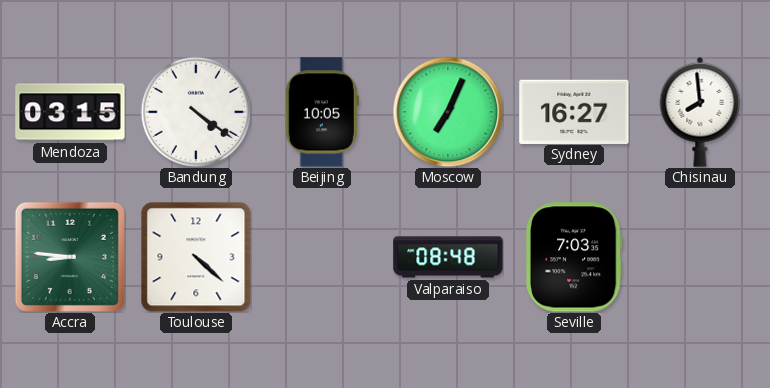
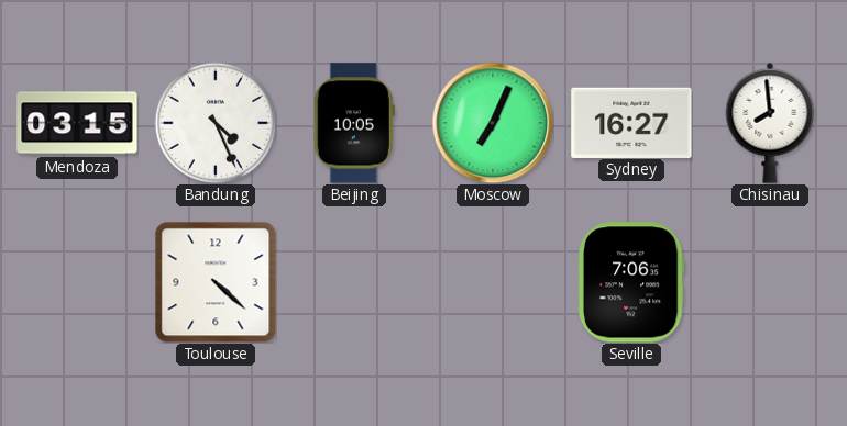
Bandung: 4:21 -> 4:26
Accra: 8:46 -> none
Valparaiso: 08:48 -> none
Seville: 7:03 -> 7:06
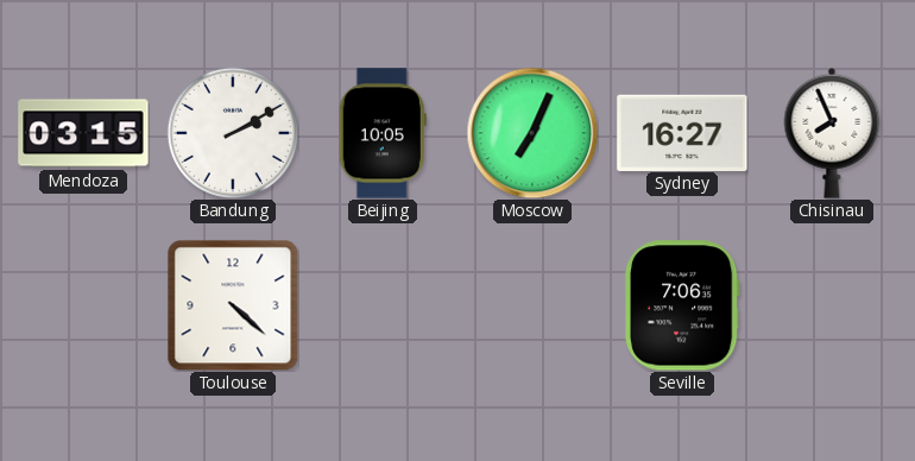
Bandung: 4:26 -> 2:10
Chisinau: 7:59 -> 7:56
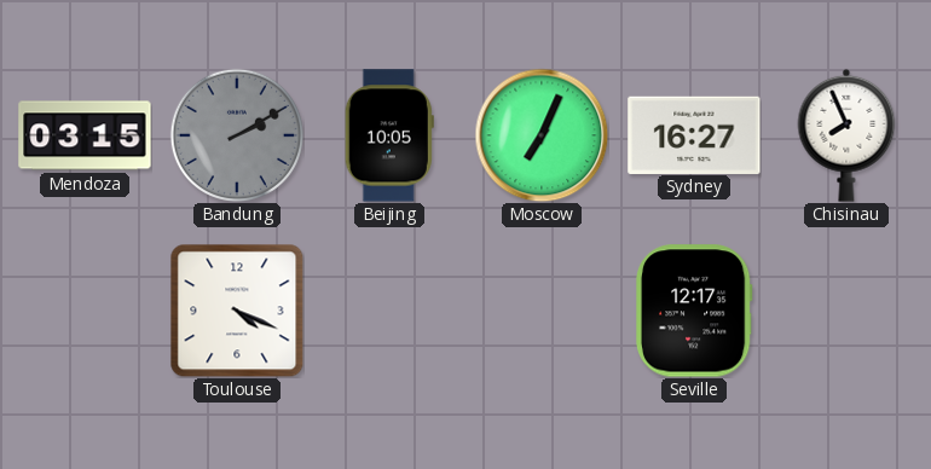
Bandung dial: white -> grey
Toulouse: 4:22 -> 4:19
Seville: 7:06 -> 12:17
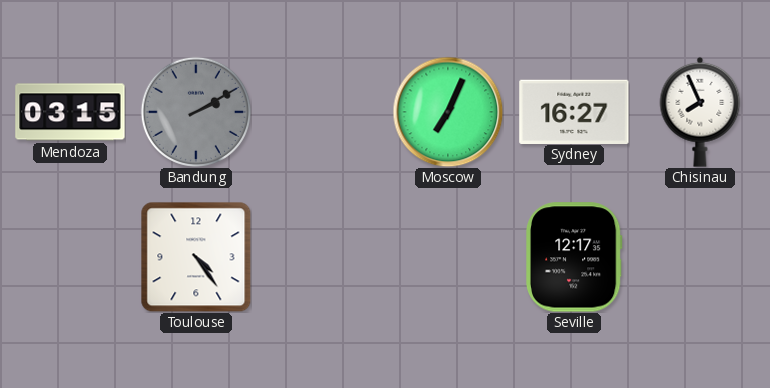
Beijing: 10:05 -> none
Toulouse: 4:19 -> 4:24
